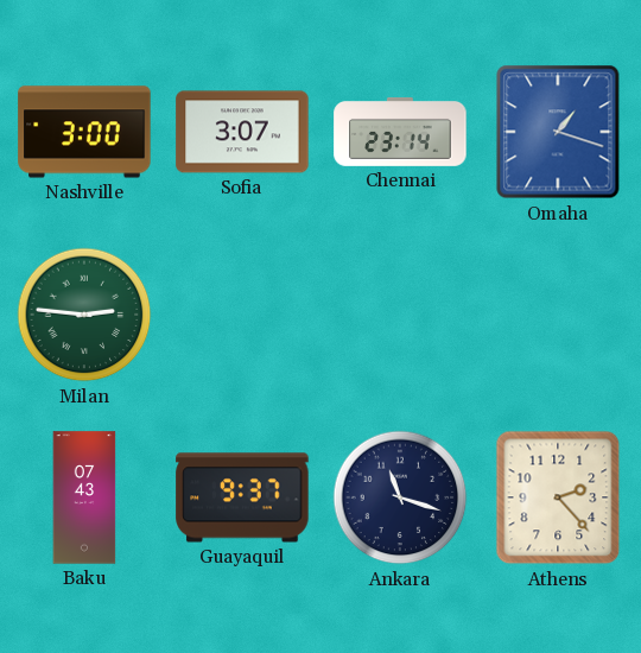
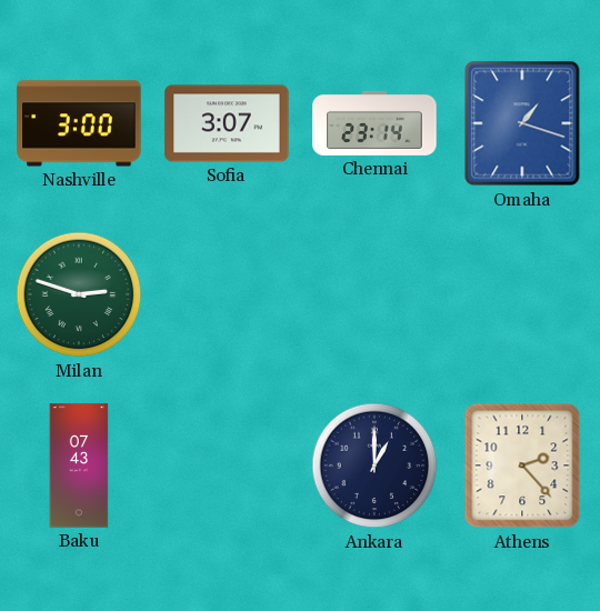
Milan: 2:46 -> 2:48
Guayaquil: 9:37 -> none
Ankara: 11:18 -> 1:00
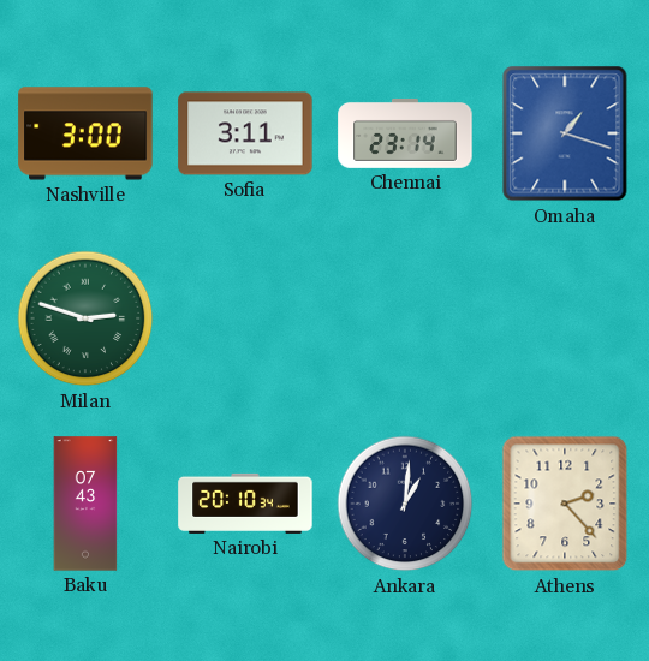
Sofia: 3:07 -> 3:11
Nairobi: none -> 20:10
Ankara: 1:00 -> 1:01
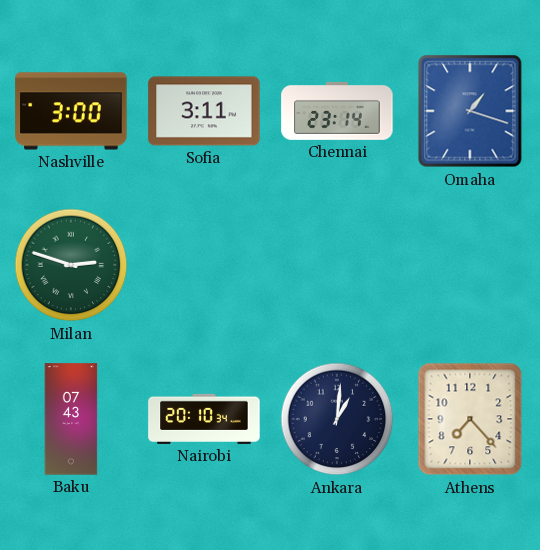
Athens: 2:23 -> 7:23
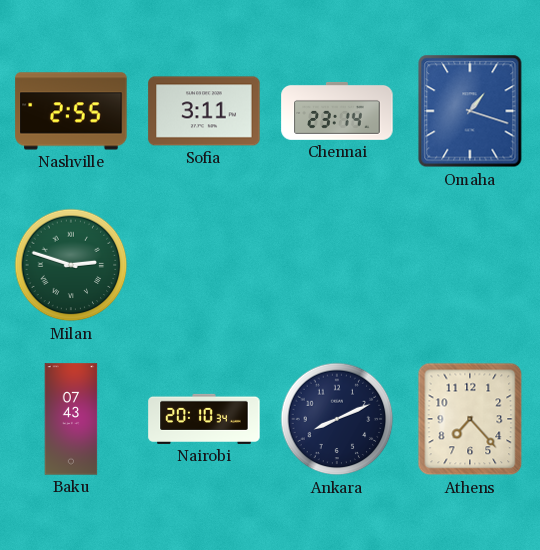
Nashville: 3:00 -> 2:55
Ankara: 1:01 -> 8:11
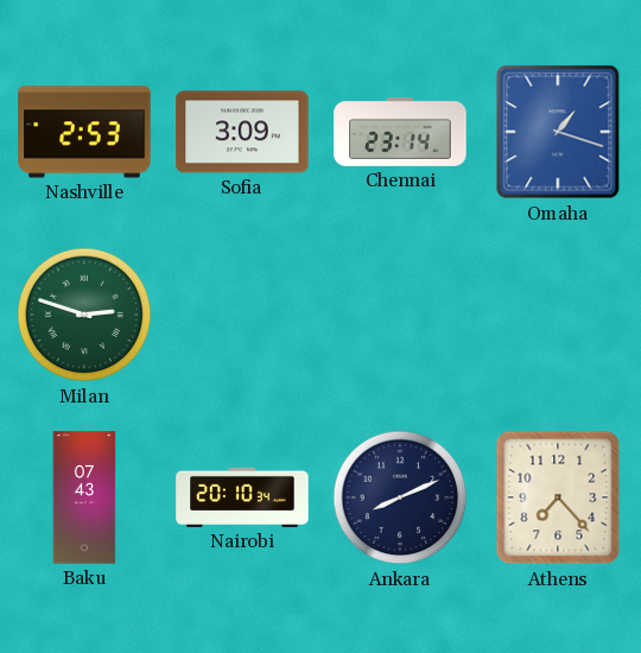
Nashville: 2:55 -> 2:53
Sofia: 3:11 -> 3:09
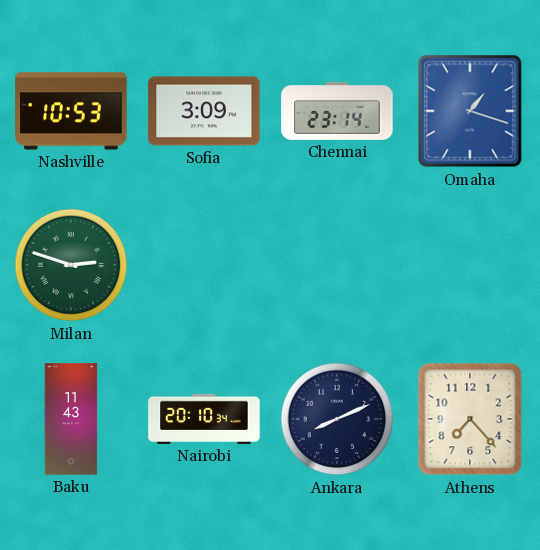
Nashville: 2:53 -> 10:53
Baku: 07:43 -> 11:43
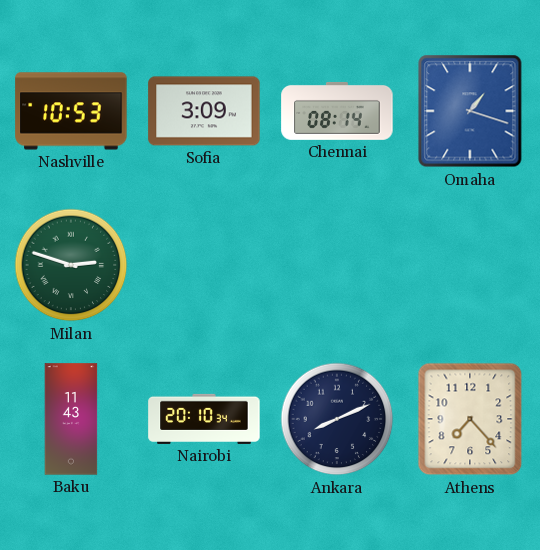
Chennai: 23:14 -> 08:14
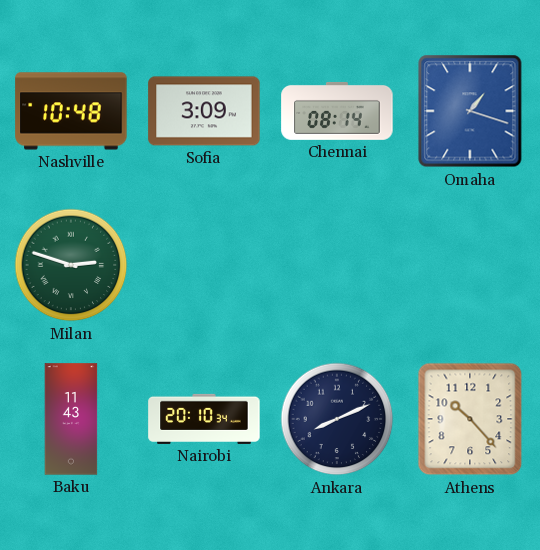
Nashville: 10:53 -> 10:48
Athens: 7:23 -> 10:23
